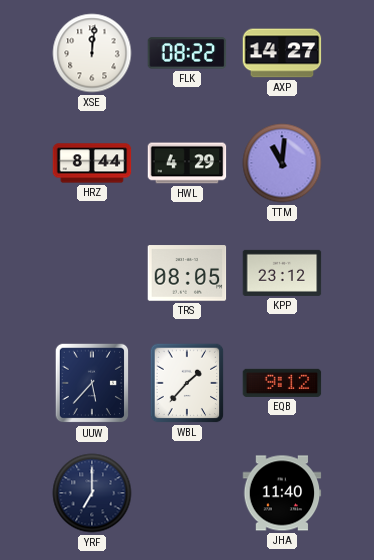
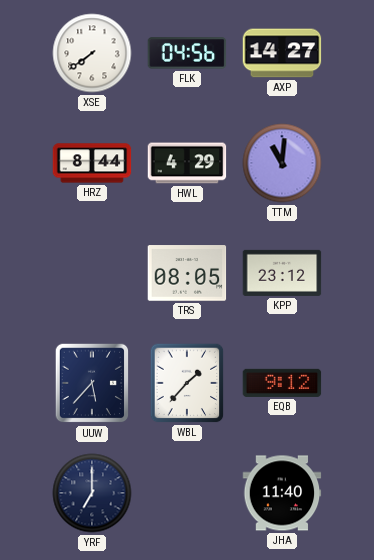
XSE: 12:01 -> 7:39
FLK: 08:22 -> 04:56
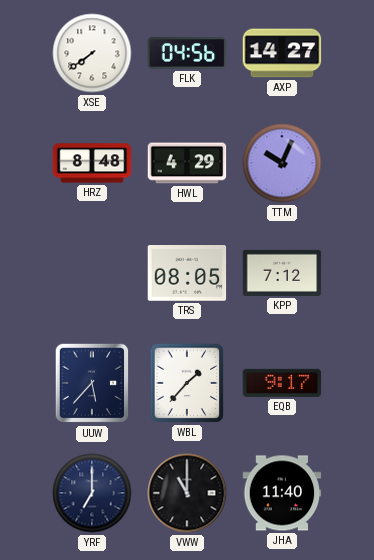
HRZ: 8:44 -> 8:48
TTM: 11:01 -> 10:04
KPP: 23:12 -> 7:12
EQB: 9:12 -> 9:17
VWW: none -> 11:00
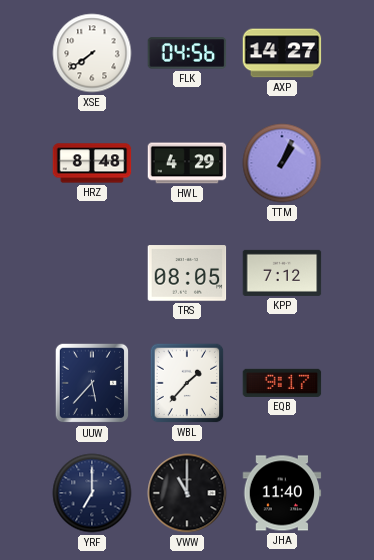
TTM: 10:04 -> 1:04
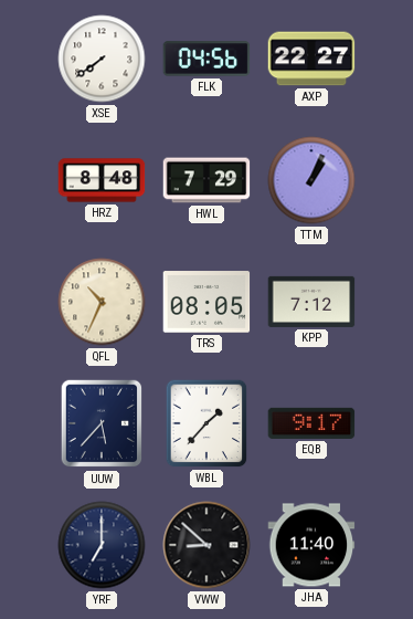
AXP: 14:27 -> 22:27
HWL: 4:29 -> 7:29
QFL: none -> 10:34
VWW: 11:00 -> 8:52
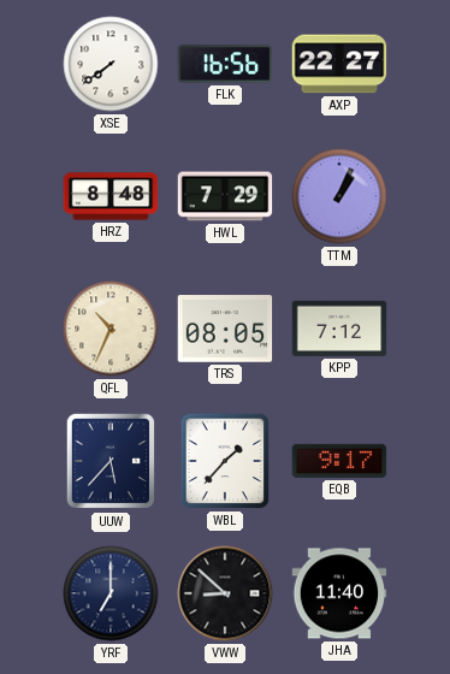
FLK: 04:56 -> 16:56
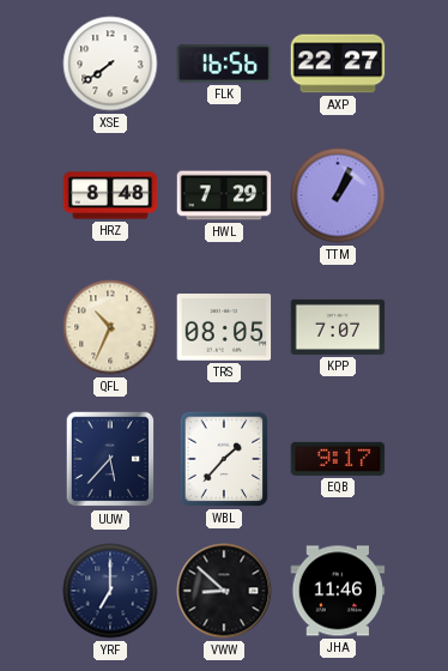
KPP: 7:12 -> 7:07
JHA: 11:40 -> 11:46
